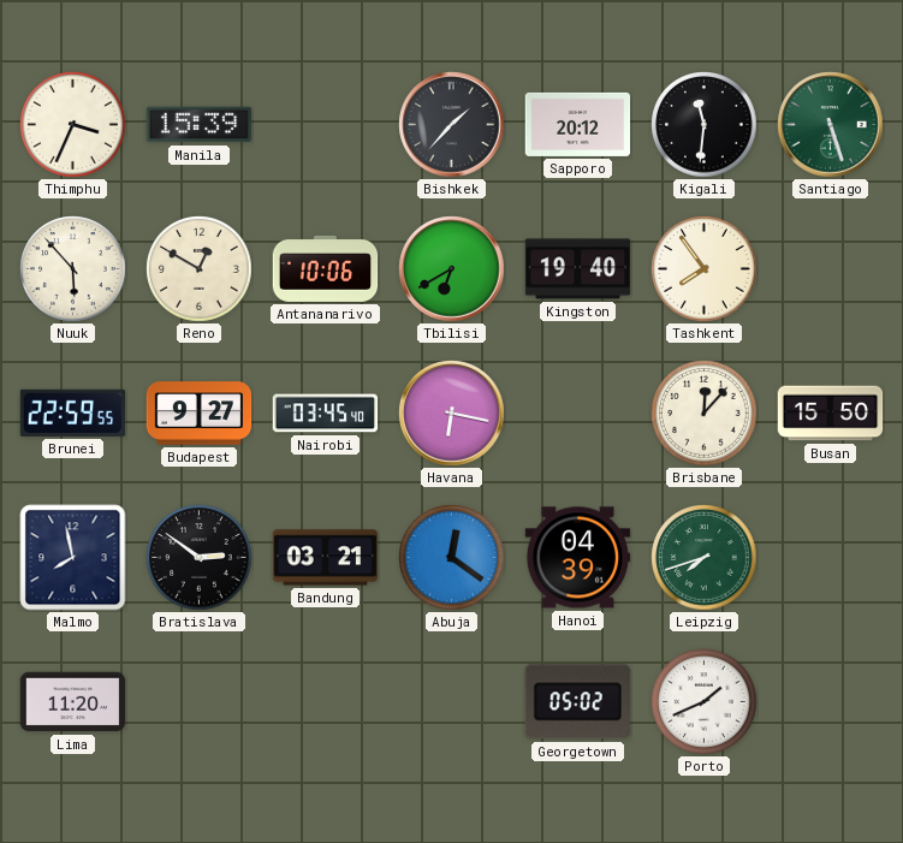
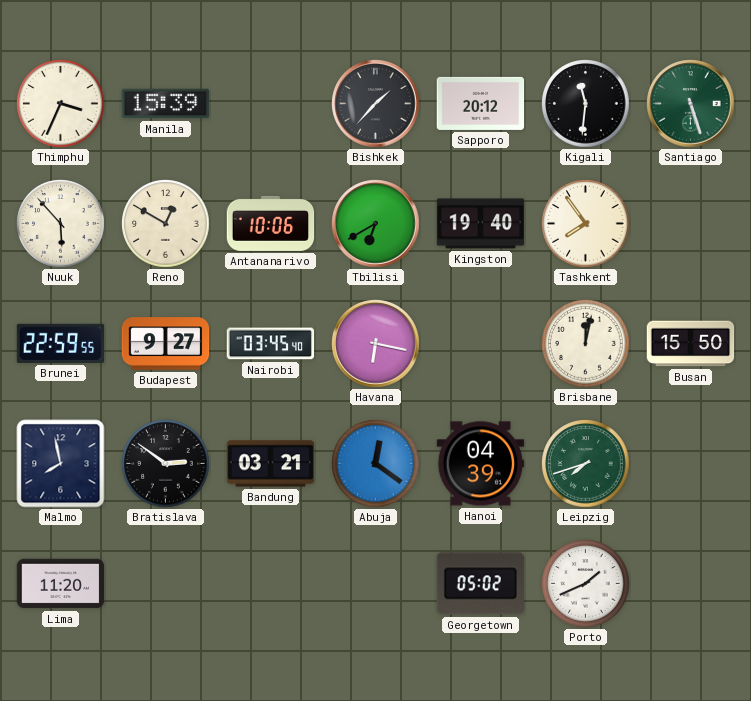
Brisbane: 12:07 -> 12:02
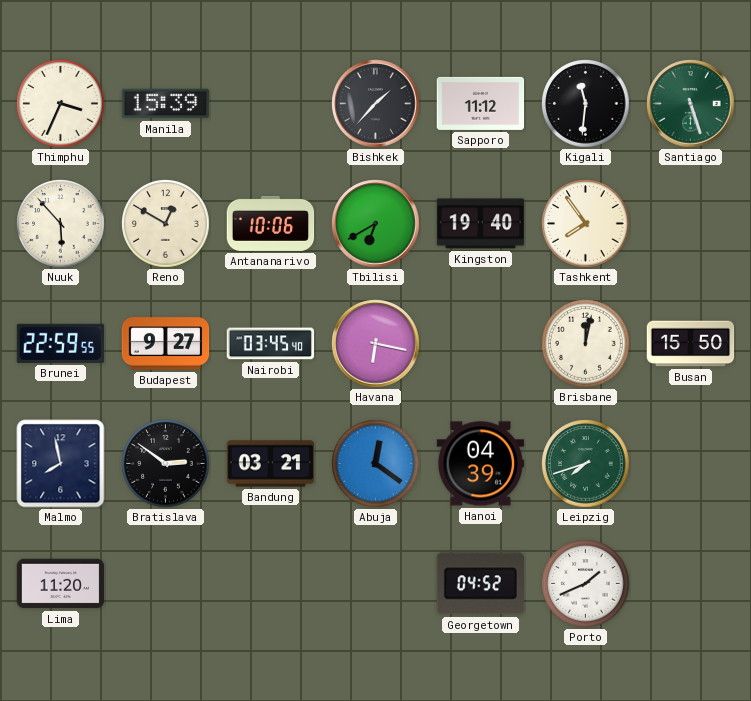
Sapporo: 20:12 -> 11:12
Georgetown: 05:02 -> 04:52
